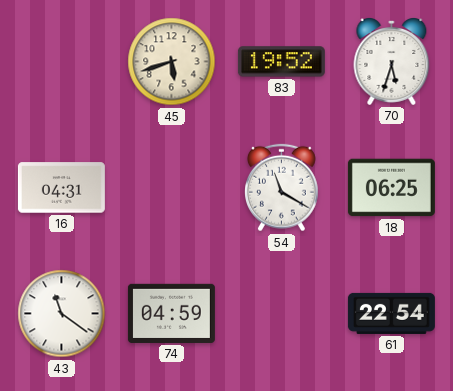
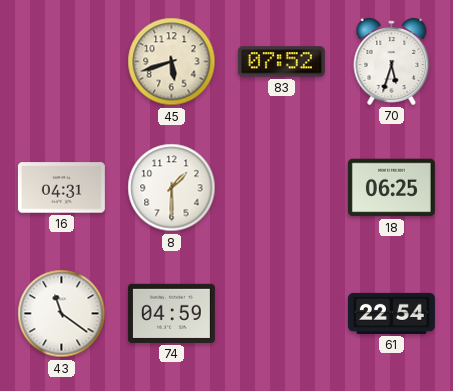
83: 19:52 -> 07:52
8: none -> 1:30
54: 11:20 -> none
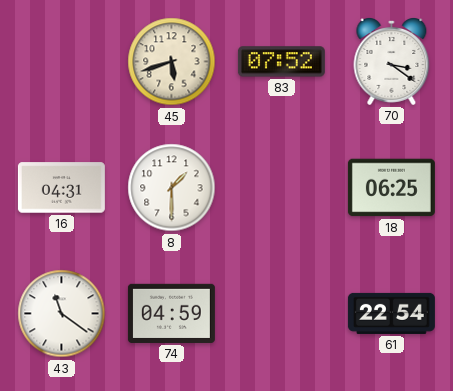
70: 5:33 -> 3:21
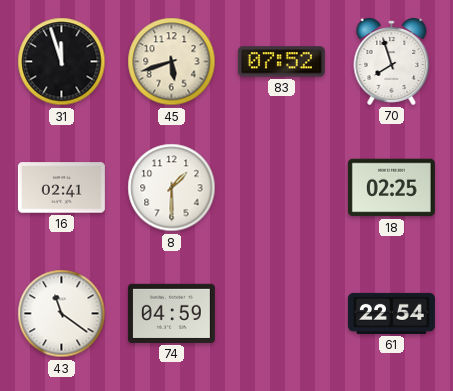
31: none -> 11:57
70: 3:21 -> 7:57
16: 04:31 -> 02:41
18: 06:25 -> 02:25
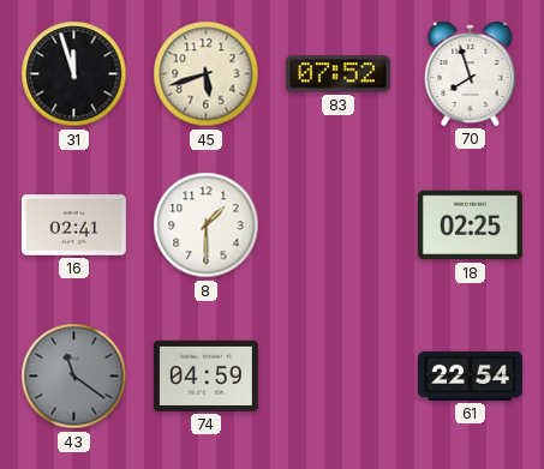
43 dial: white -> grey
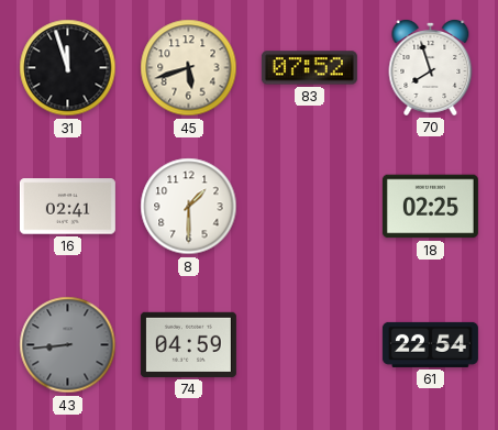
43: 11:21 -> 8:44
